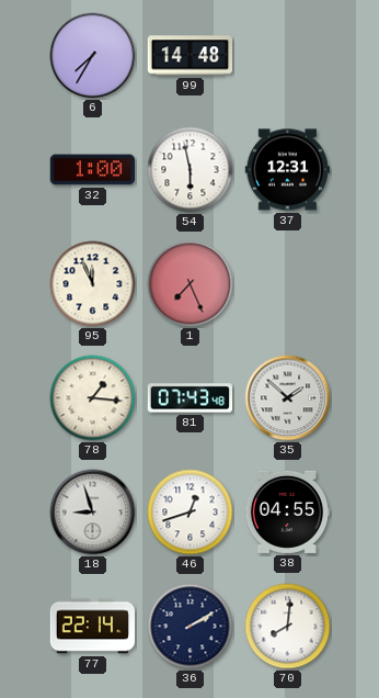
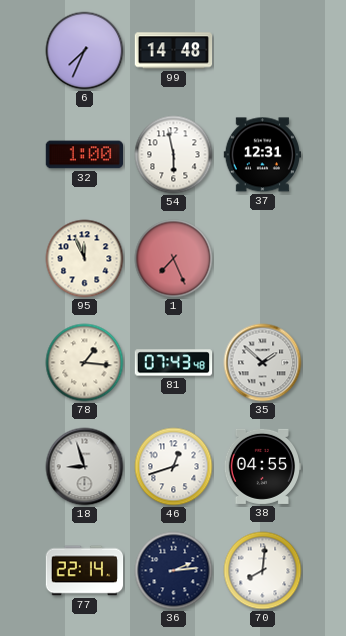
6: 7:35 -> 7:34
36: 2:10 -> 2:14
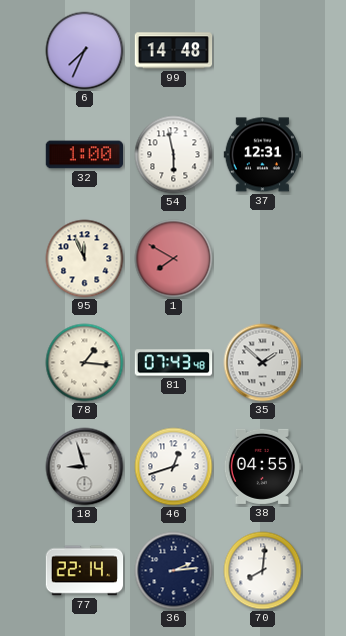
1: 7:26 -> 7:50
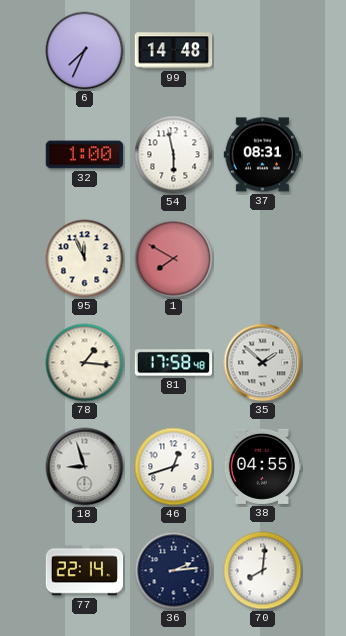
37: 12:31 -> 08:31
81: 07:43 -> 17:58
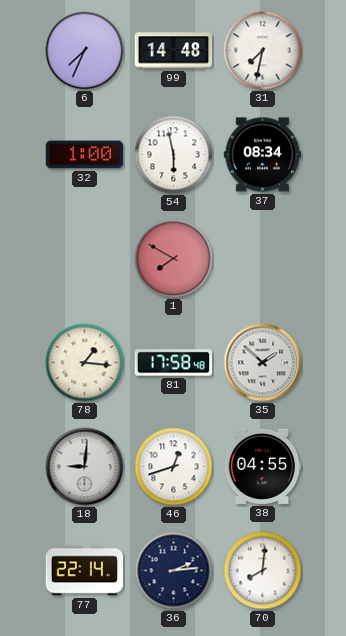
31: none -> 7:32
37: 08:31 -> 08:34
95: 11:56 -> none
18: 8:57 -> 9:01
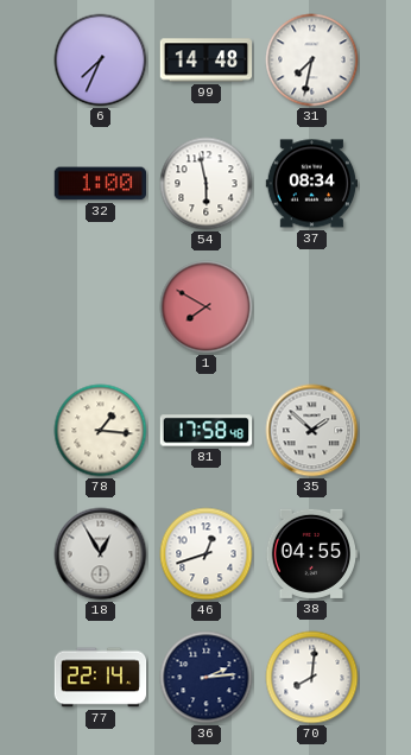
18: 9:01 -> 12:55
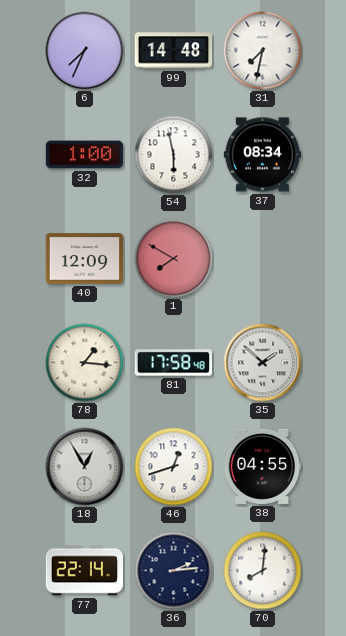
40: none -> 12:09
